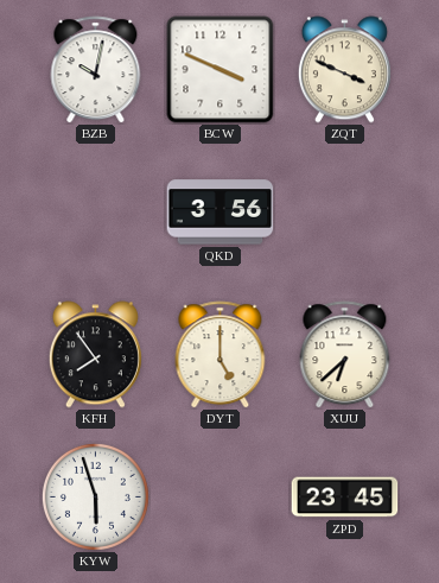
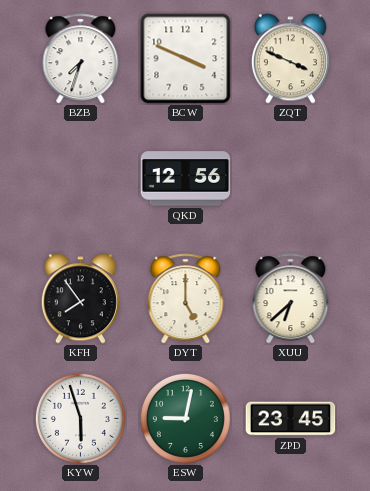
BZB: 10:02 -> 7:33
QKD: 3:56 -> 12:56
ESW: none -> 9:02
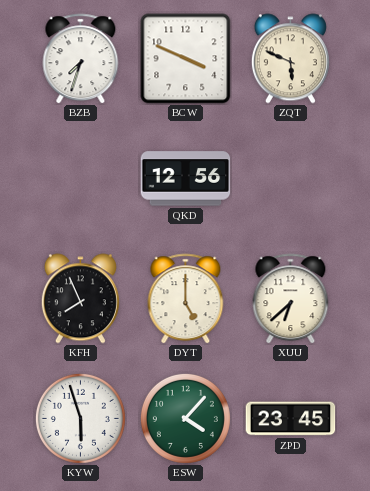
ZQT: 3:49 -> 5:49
KFH: 7:54 -> 7:56
ESW: 9:02 -> 4:07
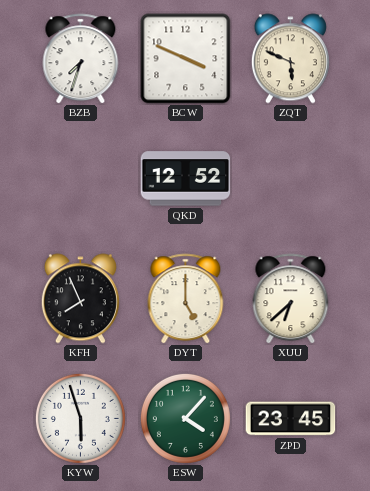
QKD: 12:56 -> 12:52
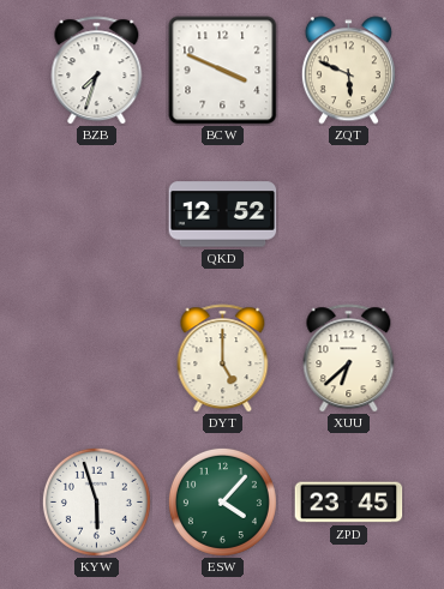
KFH: 7:56 -> none
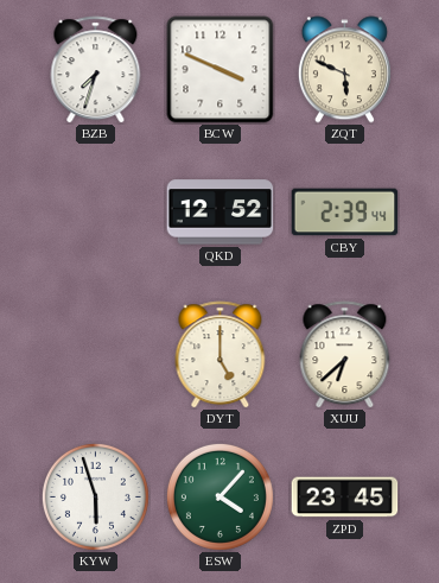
CBY: none -> 2:39
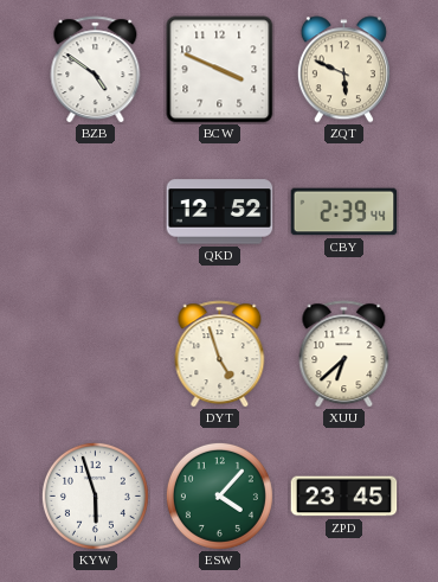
BZB: 7:33 -> 4:51
DYT: 5:00 -> 4:57
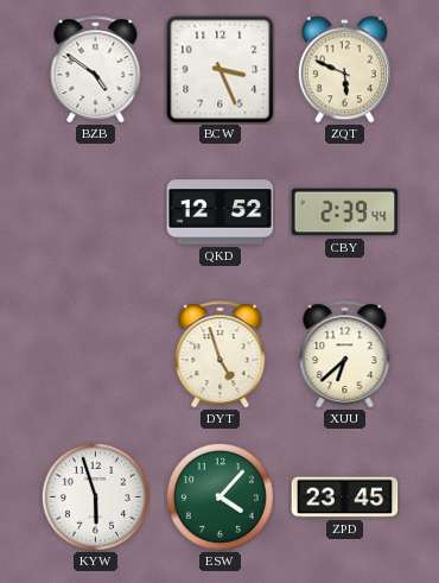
BCW: 3:49 -> 3:26
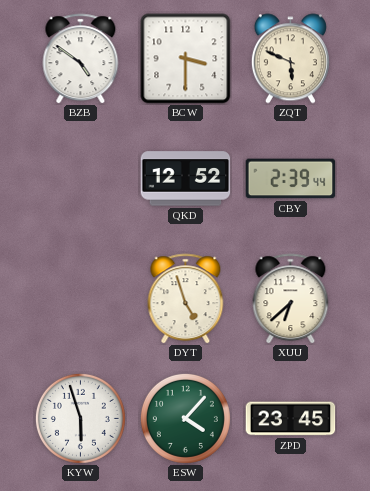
BCW: 3:26 -> 3:30
